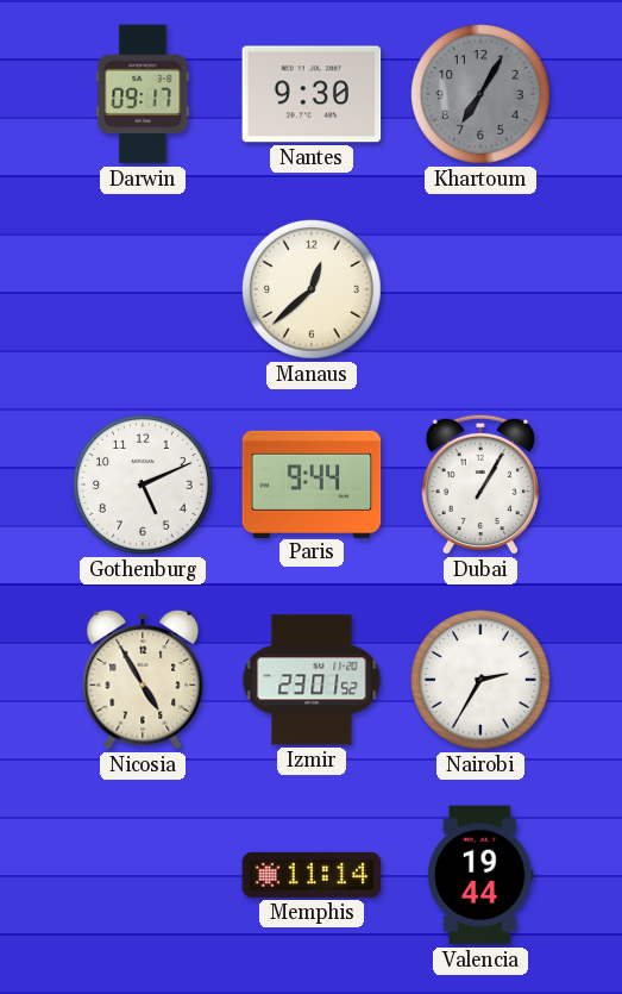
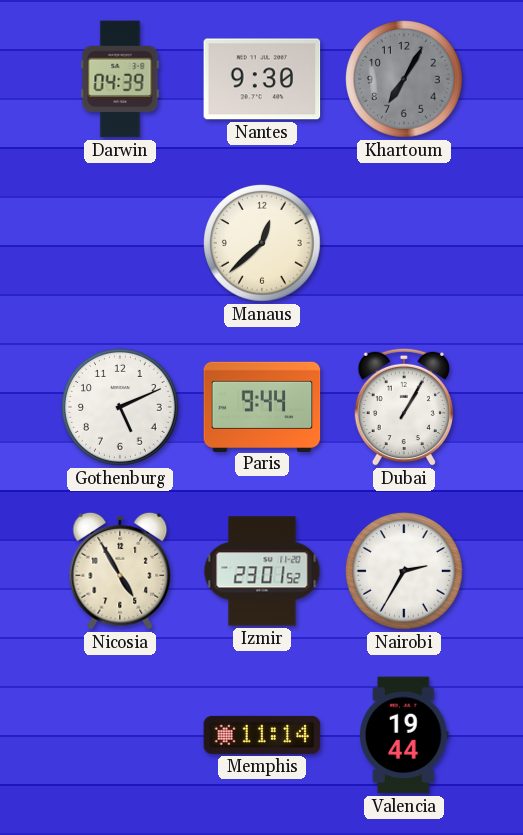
Darwin: 09:17 -> 04:39
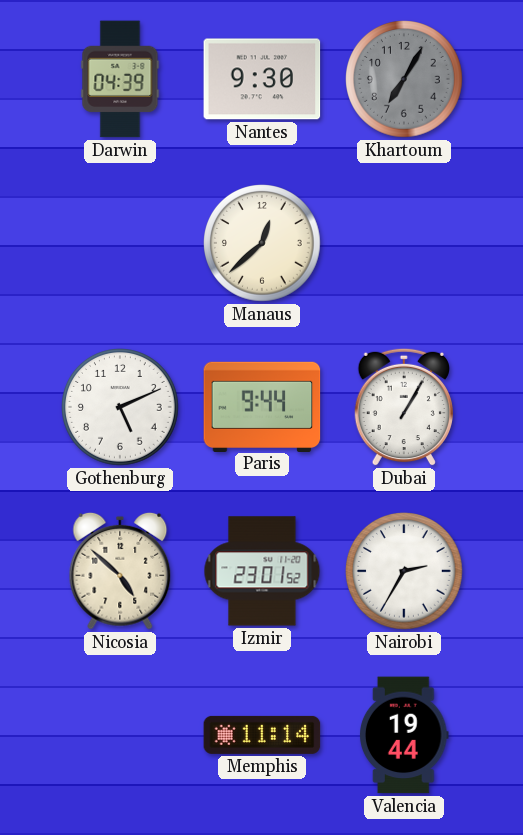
Nicosia: 4:55 -> 4:52
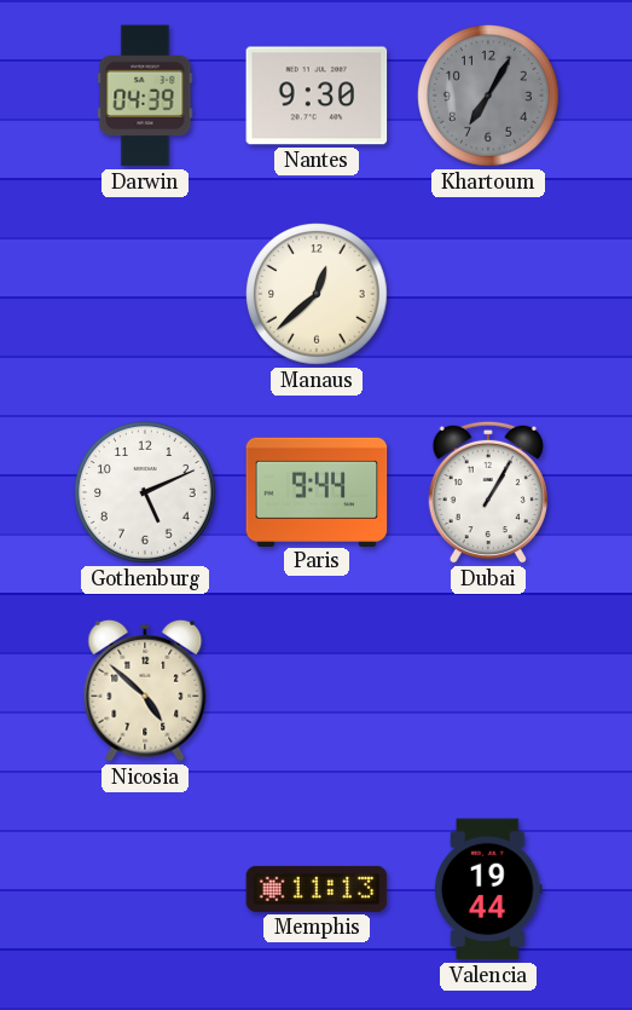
Izmir: 23:01 -> none
Nairobi: 2:35 -> none
Memphis: 11:14 -> 11:13
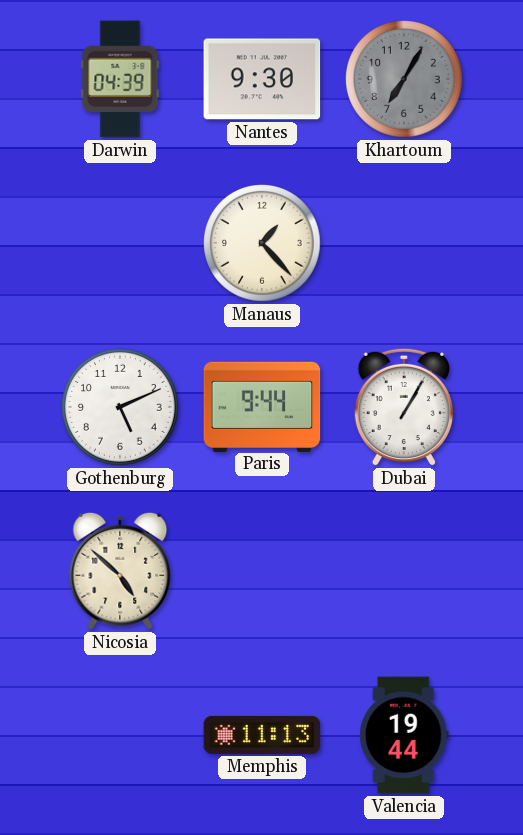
Manaus: 12:38 -> 1:23
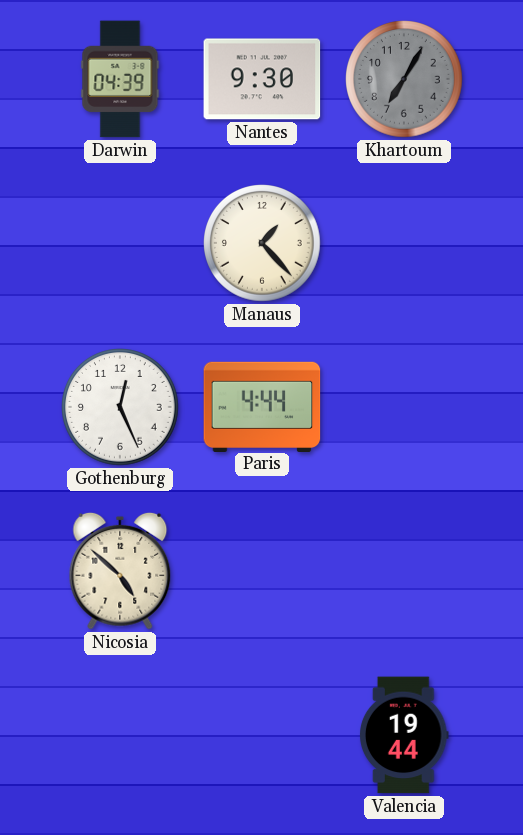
Gothenburg: 5:11 -> 12:26
Paris: 9:44 -> 4:44
Dubai: 1:05 -> none
Memphis: 11:13 -> none
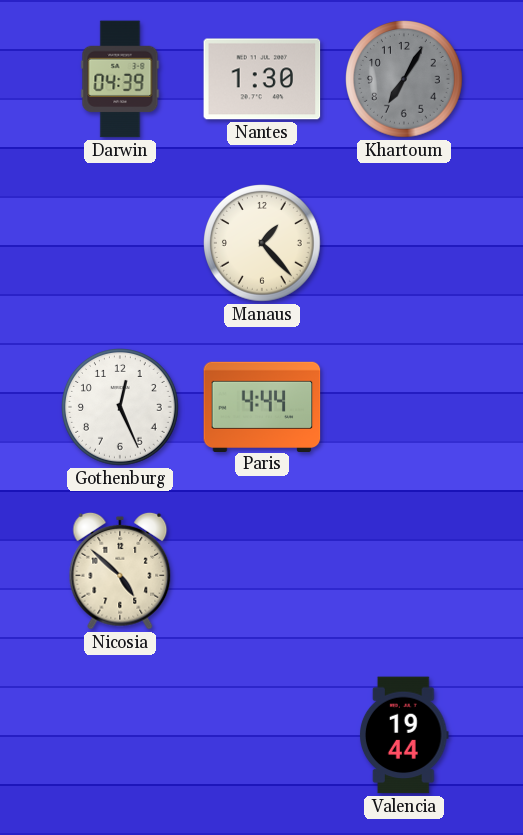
Nantes: 9:30 -> 1:30
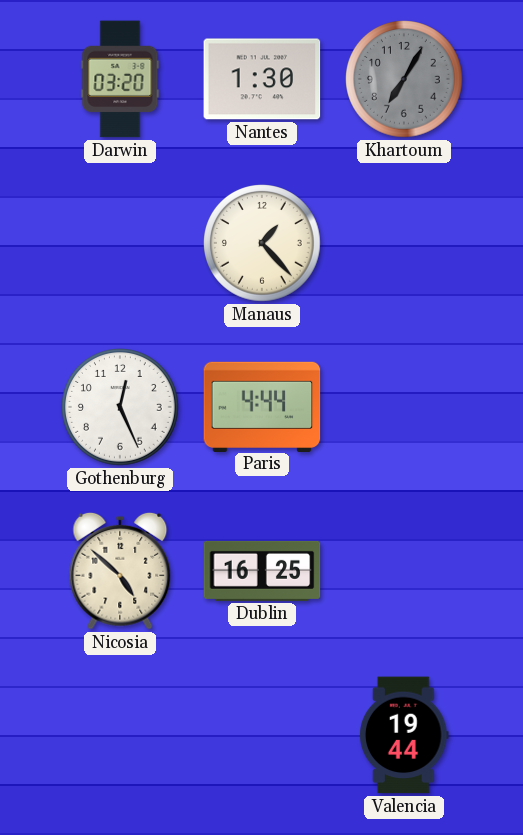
Darwin: 04:39 -> 03:20
Dublin: none -> 16:25
